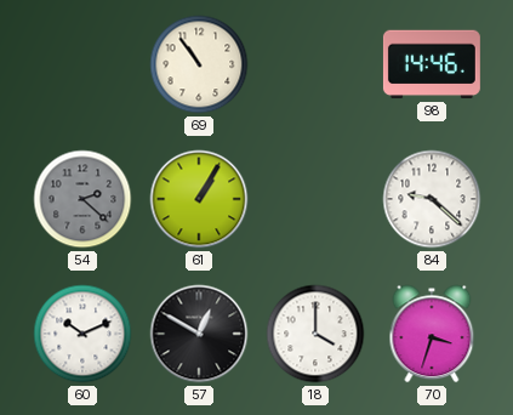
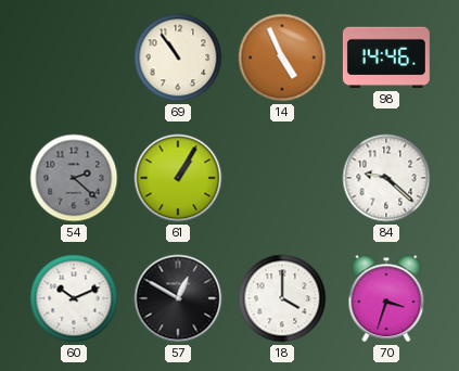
14: none -> 4:56
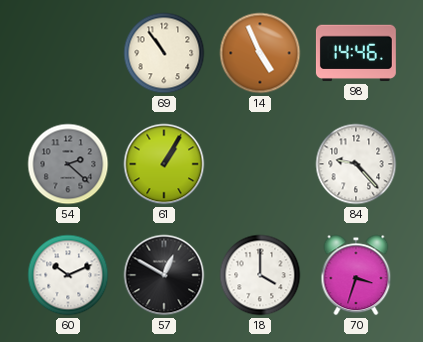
84: 9:22 -> 9:23
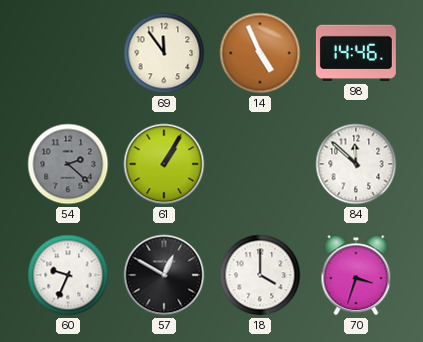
69: 10:54 -> 11:54
84: 9:23 -> 11:52
60: 10:11 -> 9:34
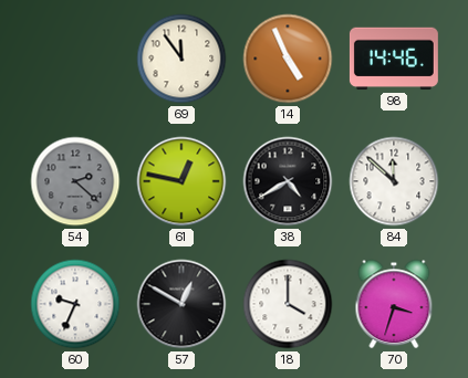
61: 1:05 -> 12:47
38: none -> 4:40
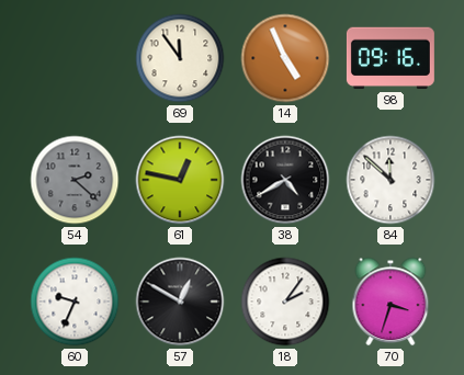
98: 14:46 -> 09:16
18: 4:00 -> 2:06
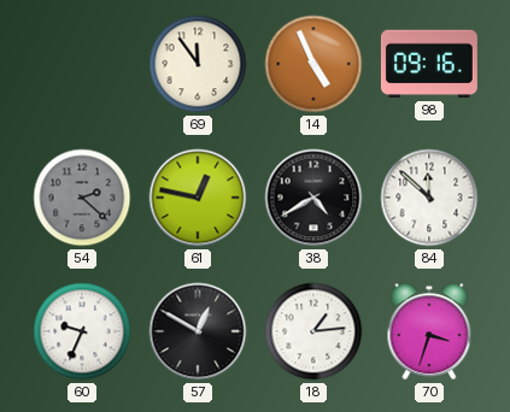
18: 2:06 -> 1:14
